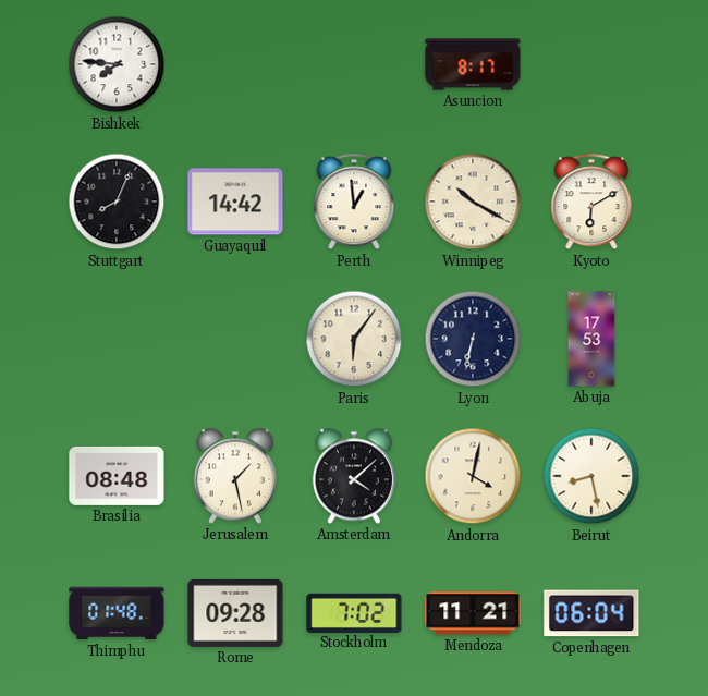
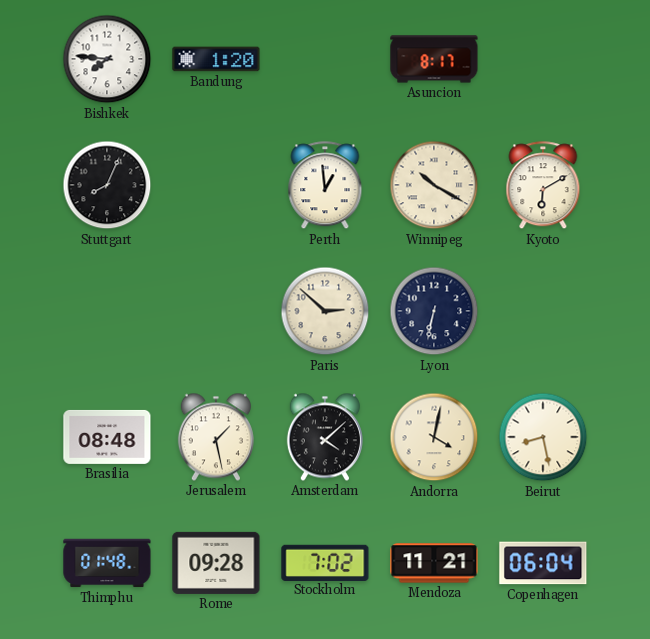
Bandung: none -> 1:20
Guayaquil: 14:42 -> none
Paris: 6:06 -> 2:52
Abuja: 17:53 -> none
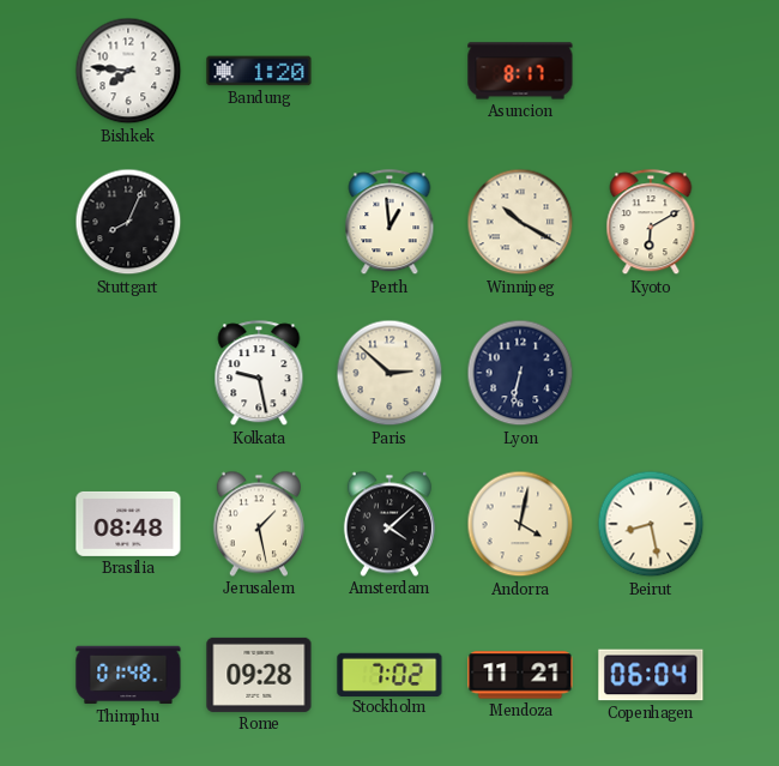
Kolkata: none -> 9:28
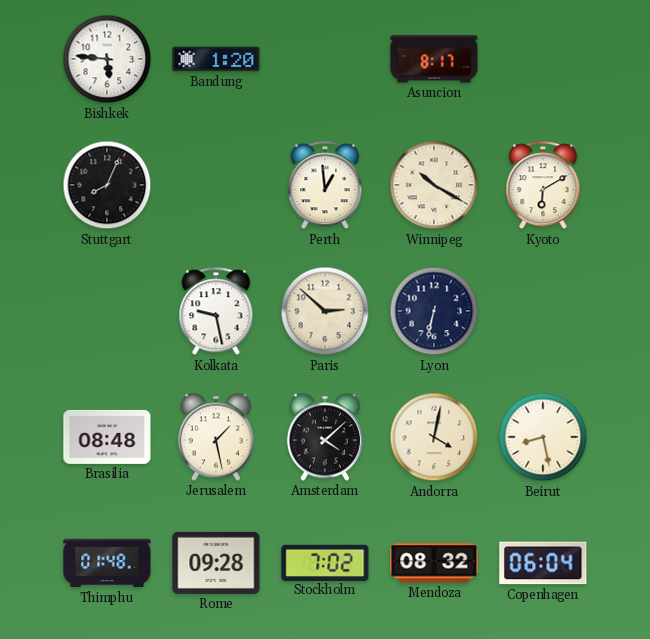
Bishkek: 7:46 -> 5:46
Mendoza: 11:21 -> 08:32
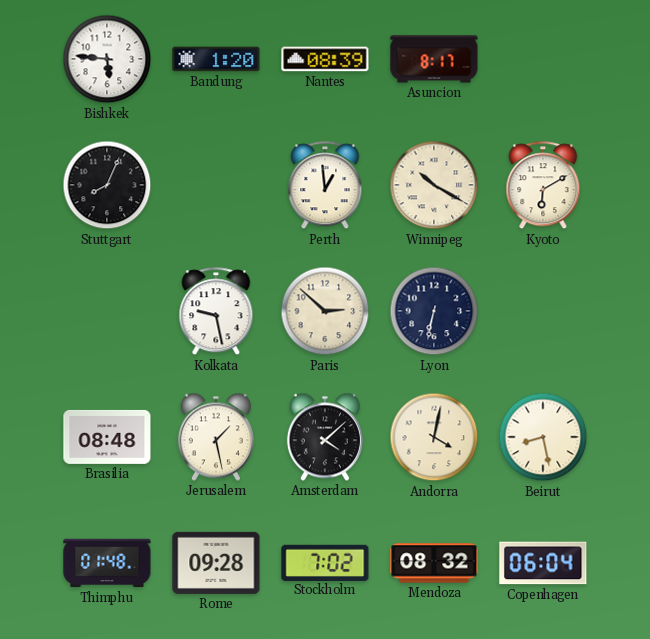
Nantes: none -> 08:39
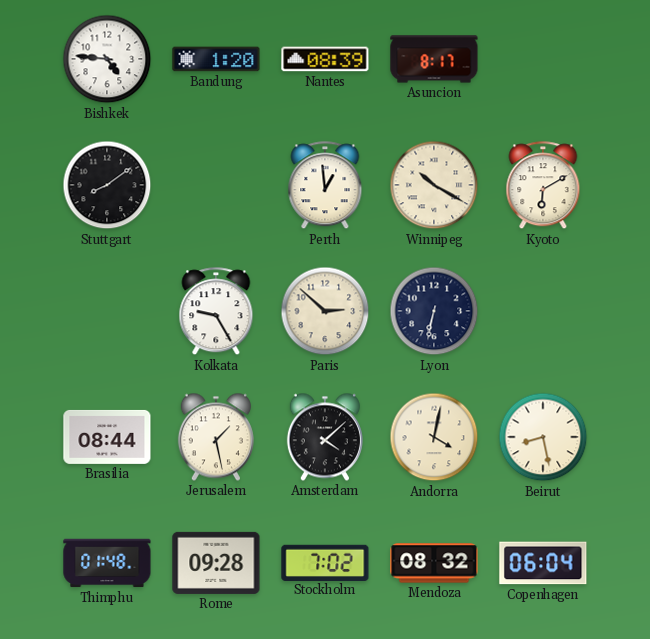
Bishkek: 5:46 -> 4:46
Stuttgart: 8:04 -> 8:09
Kolkata: 9:28 -> 9:25
Brasilia: 08:48 -> 08:44
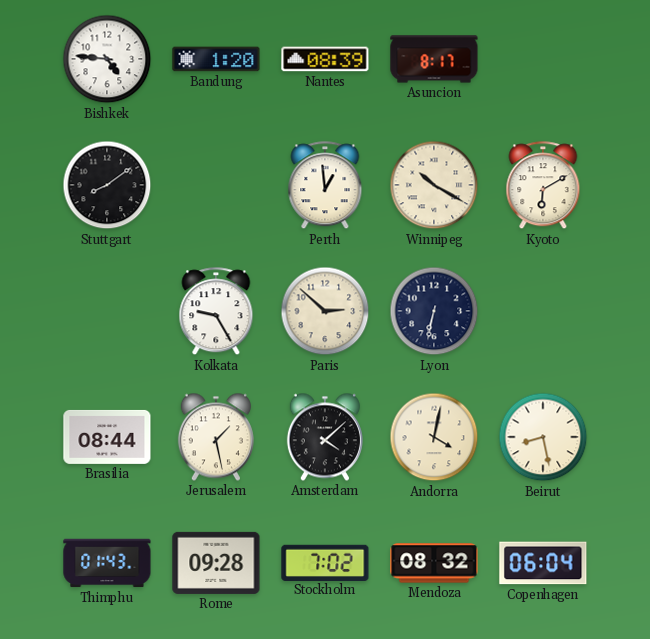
Thimphu: 01:48 -> 01:43
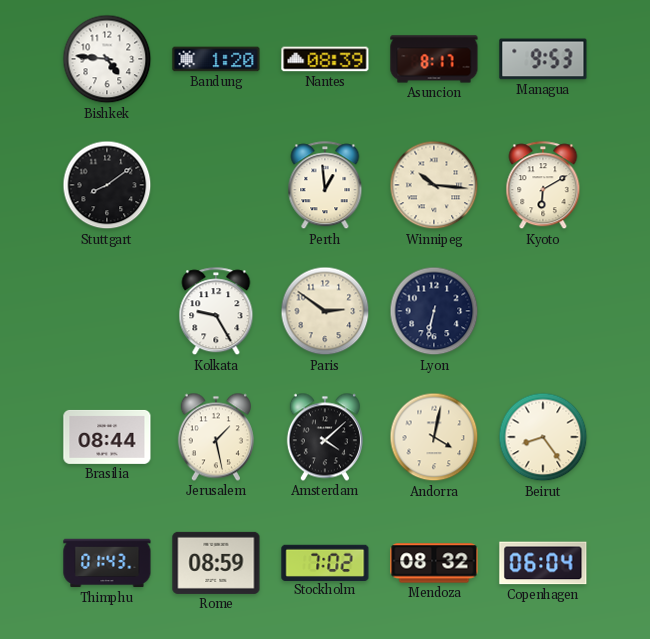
Managua: none -> 9:53
Winnipeg: 10:20 -> 10:16
Paris: 2:52 -> 2:51
Beirut: 8:28 -> 8:24
Rome: 09:28 -> 08:59
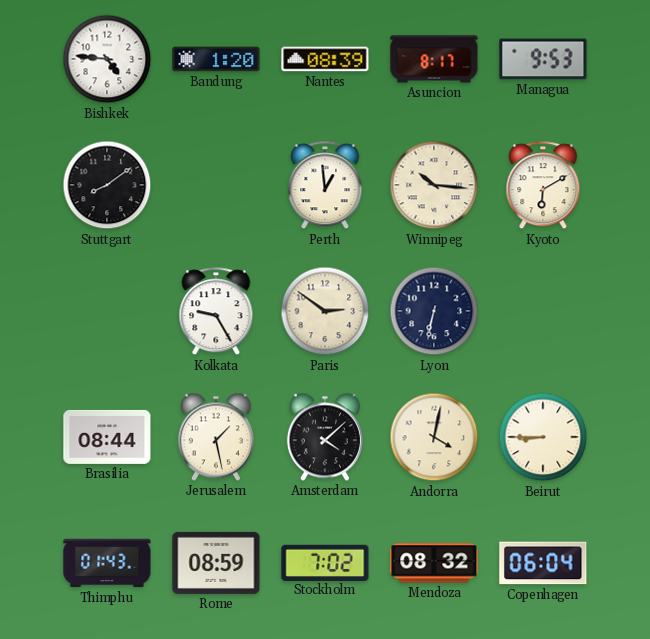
Beirut: 8:24 -> 8:45
